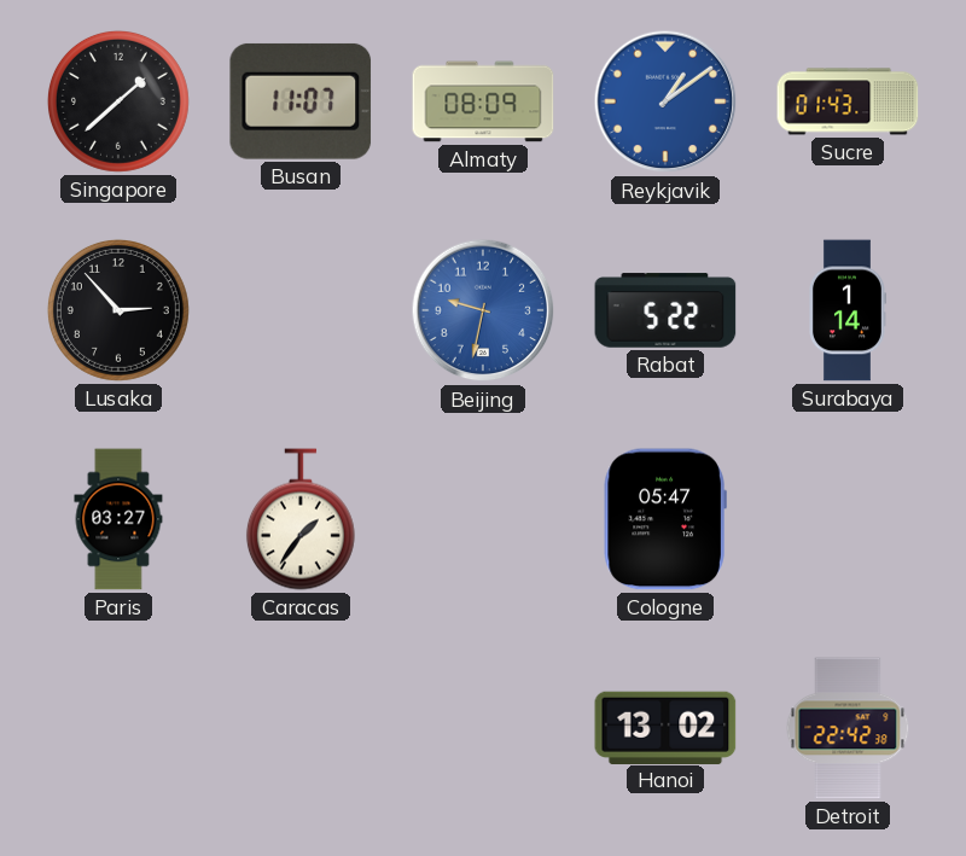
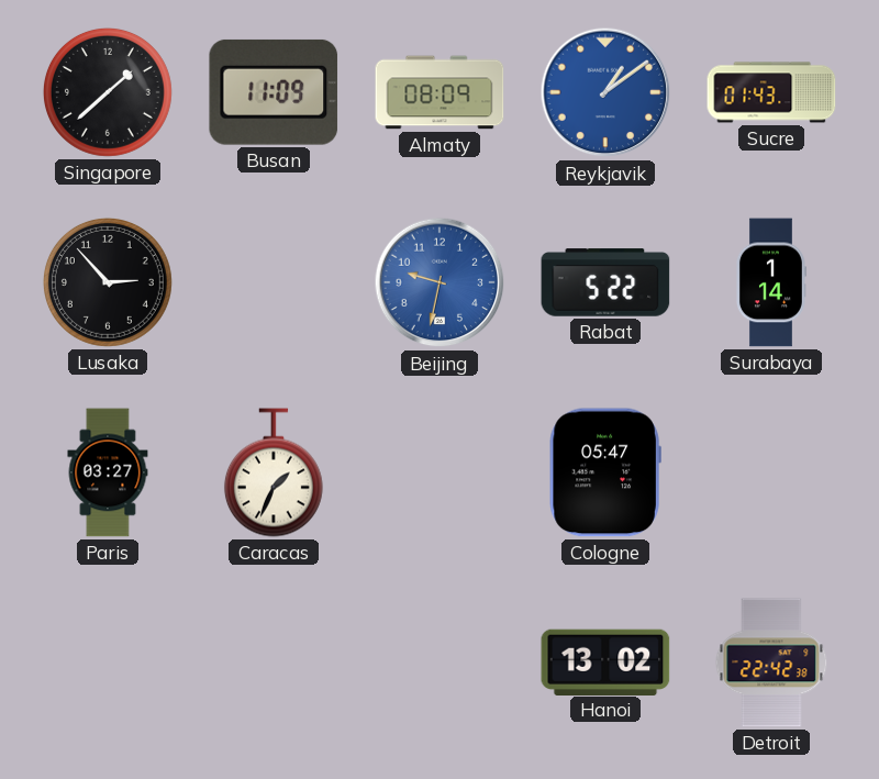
Busan: 11:07 -> 11:09
Caracas: 1:36 -> 1:34
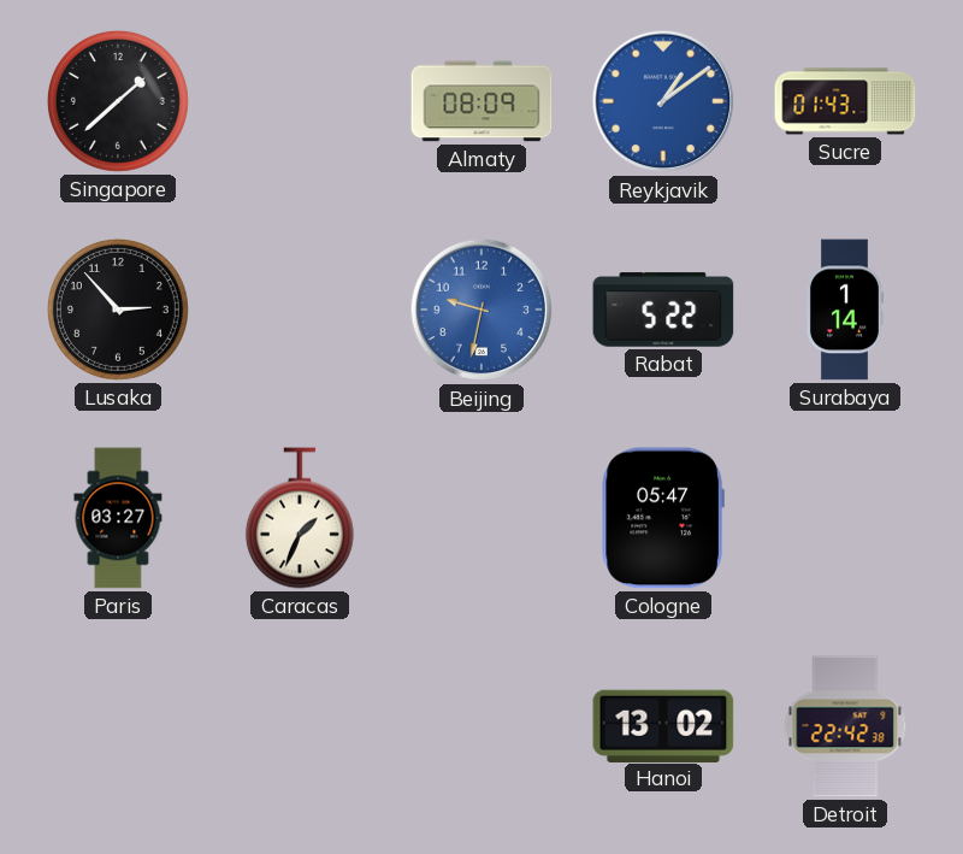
Busan: 11:09 -> none
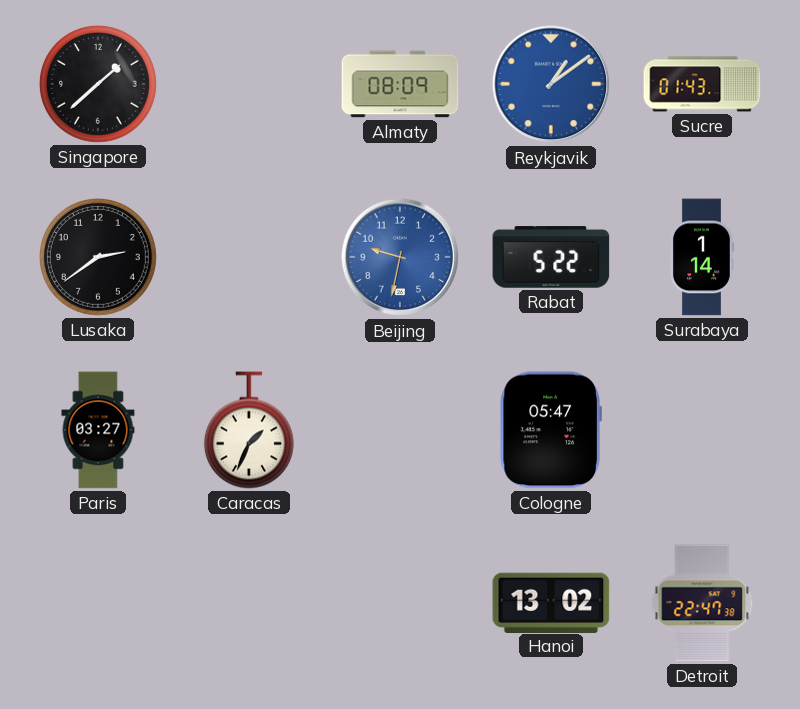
Lusaka: 2:53 -> 2:39
Detroit: 22:42 -> 22:47
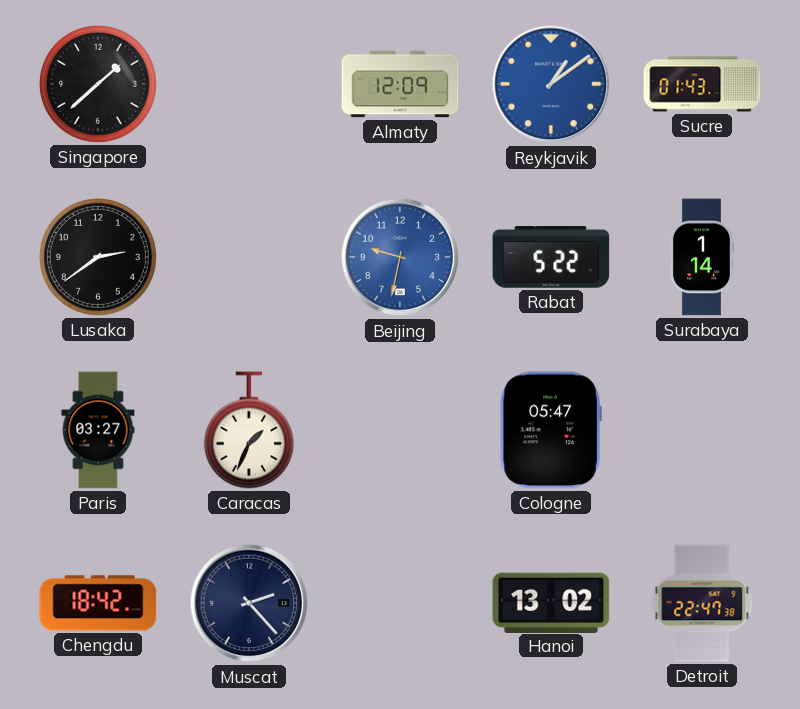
Almaty: 08:09 -> 12:09
Chengdu: none -> 18:42
Muscat: none -> 2:23
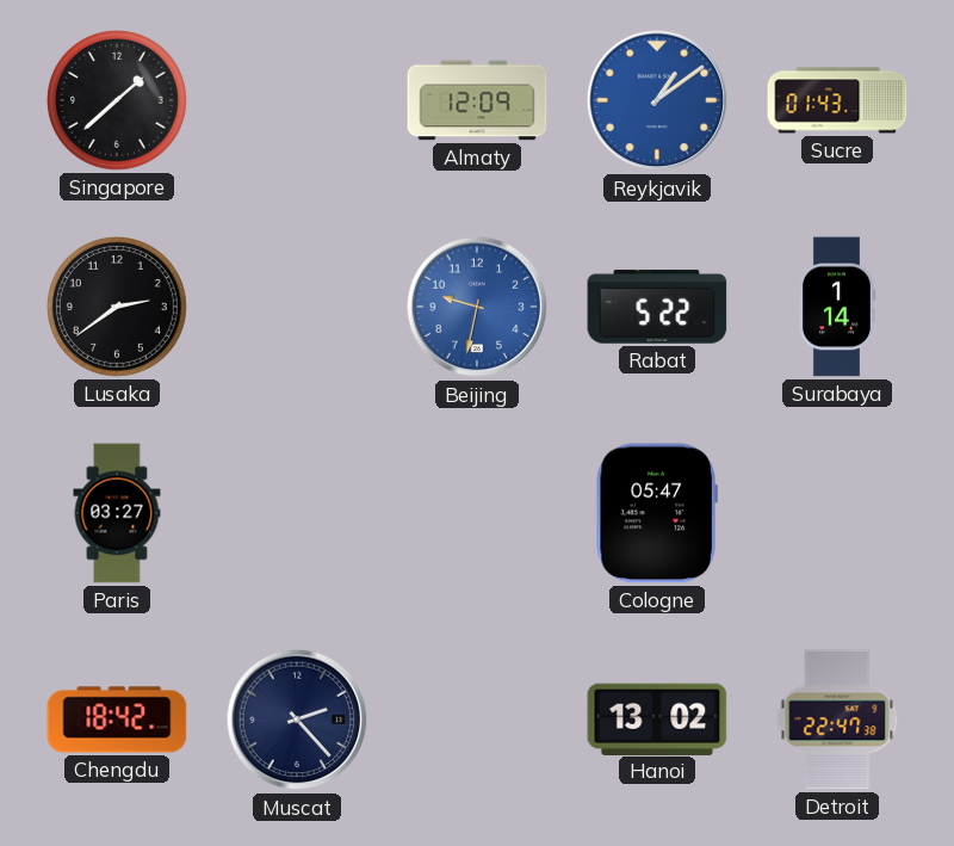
Caracas: 1:34 -> none
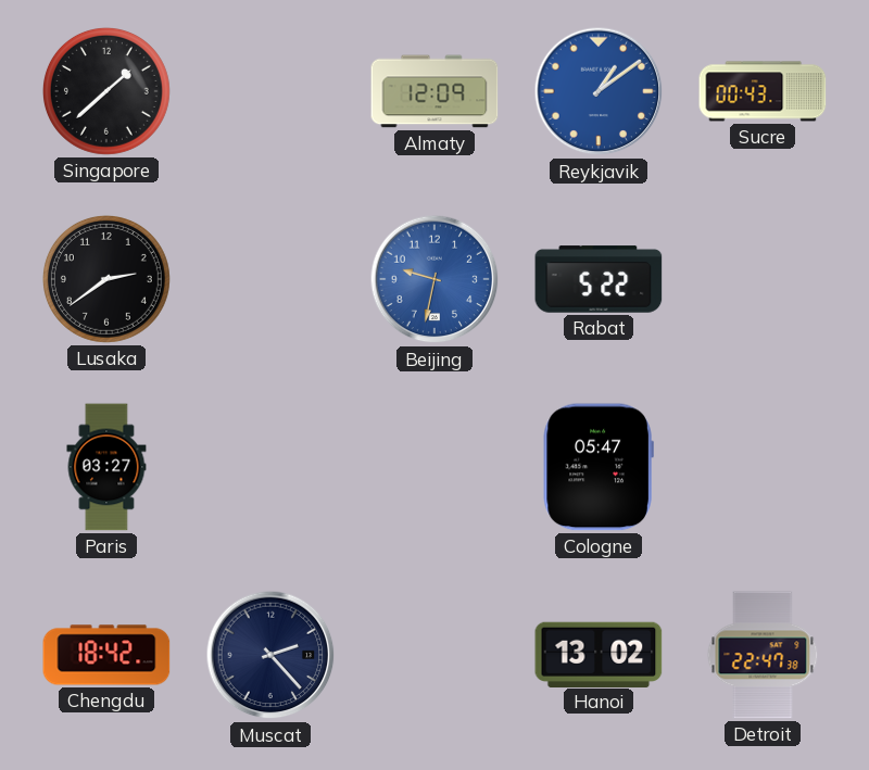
Sucre: 01:43 -> 00:43
Surabaya: 1:14 -> none
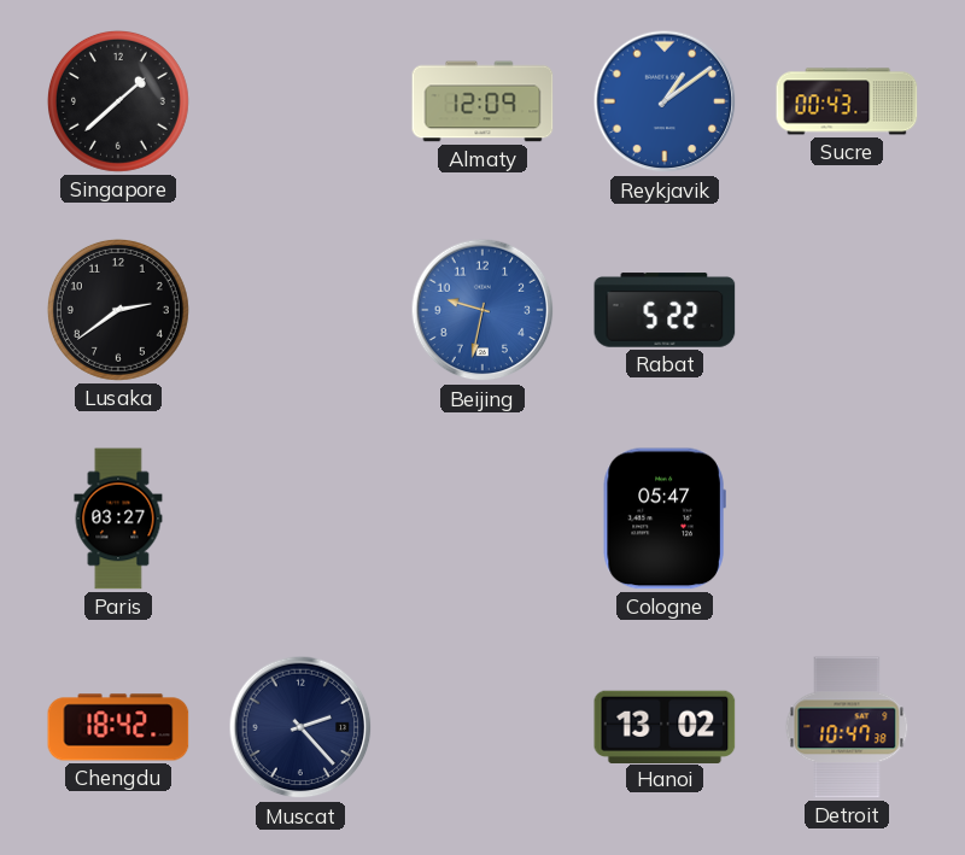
Detroit: 22:47 -> 10:47
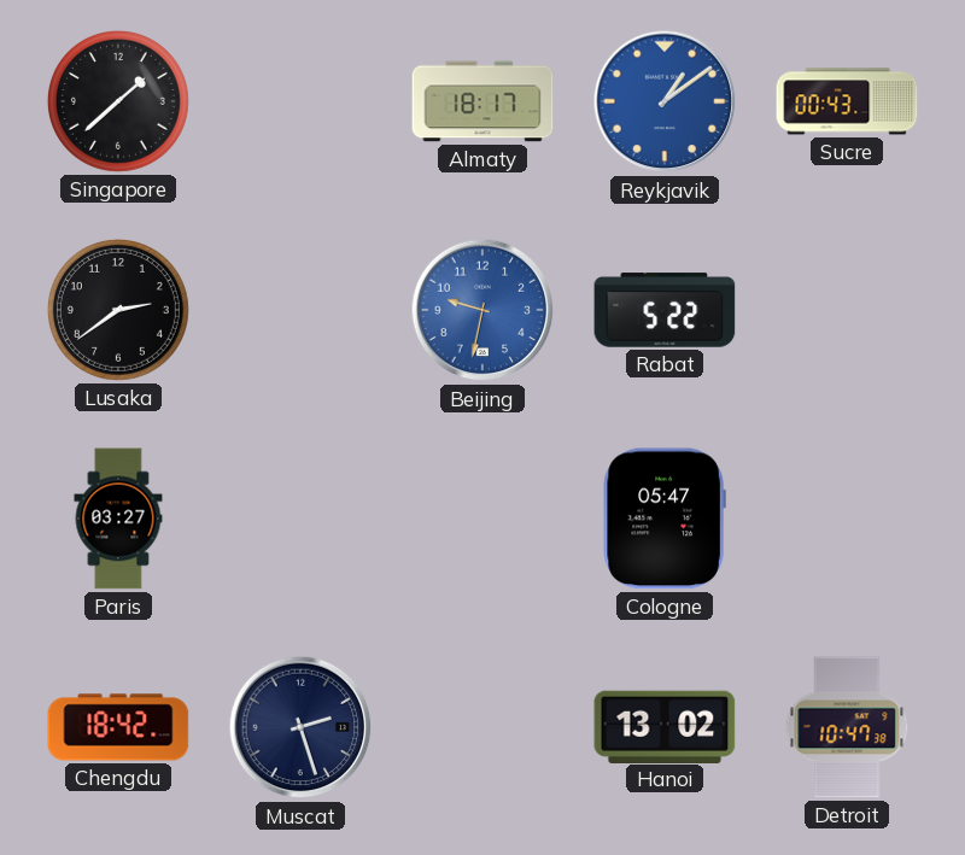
Almaty: 12:09 -> 18:17
Muscat: 2:23 -> 2:27
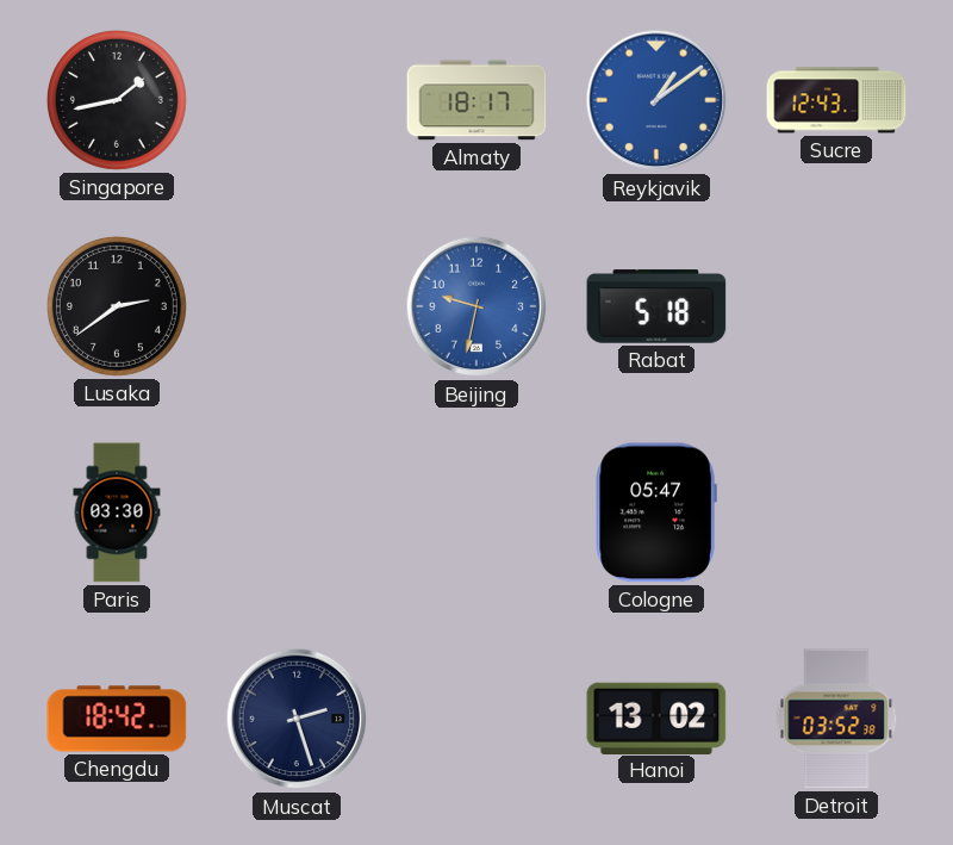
Singapore: 1:38 -> 1:43
Sucre: 00:43 -> 12:43
Rabat: 5:22 -> 5:18
Paris: 03:27 -> 03:30
Detroit: 10:47 -> 03:52
